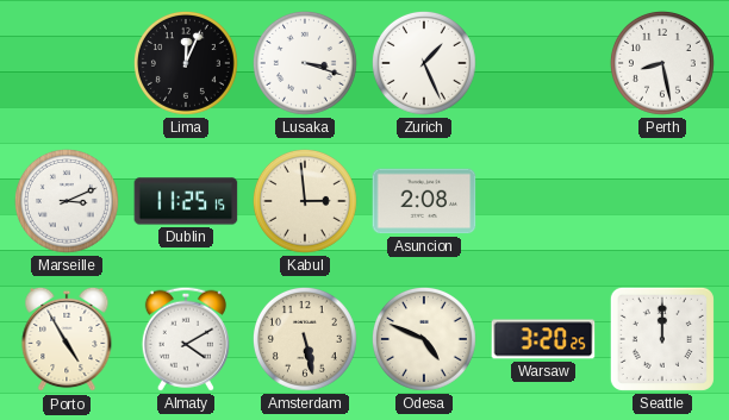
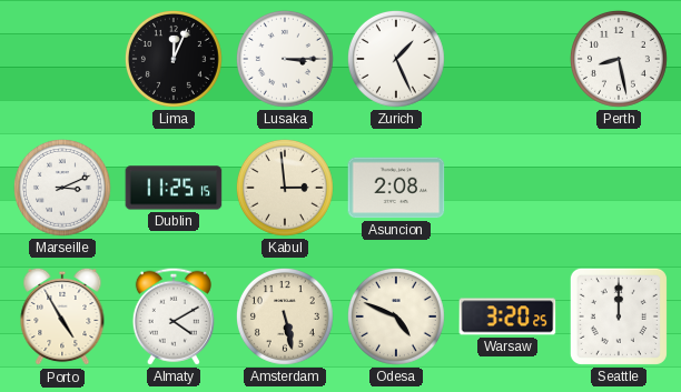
Lusaka: 3:18 -> 3:15
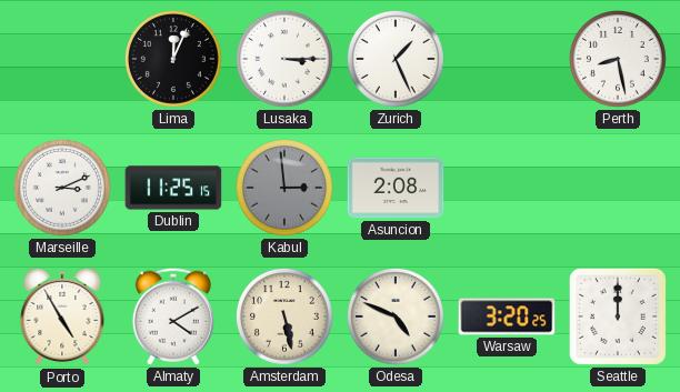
Kabul dial: cream -> grey
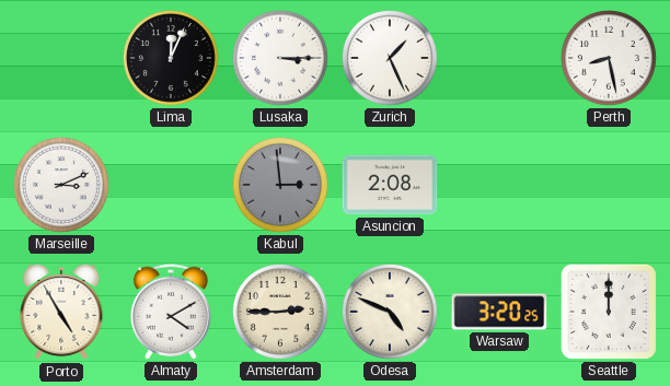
Dublin: 11:25 -> none
Amsterdam: 5:28 -> 2:45
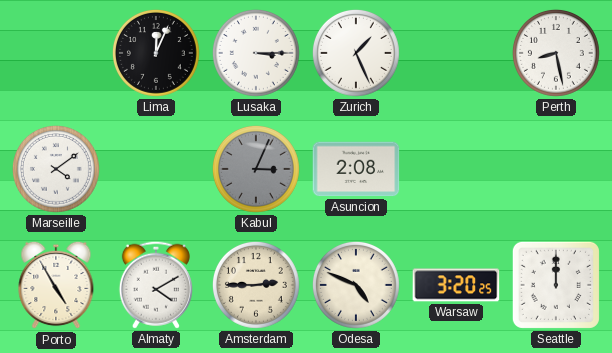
Marseille: 3:11 -> 4:09
Kabul: 2:59 -> 3:04
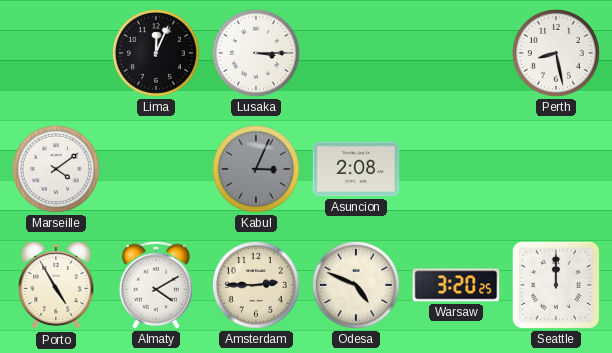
Zurich: 1:26 -> none
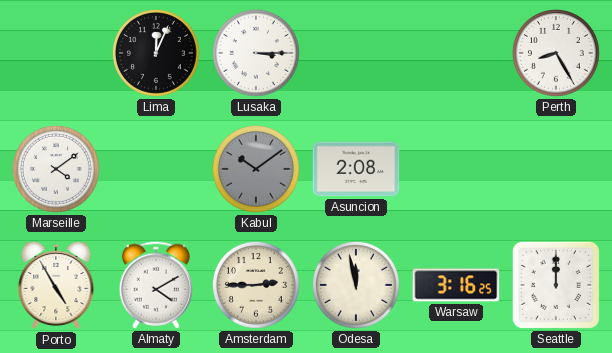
Perth: 8:28 -> 8:25
Kabul: 3:04 -> 10:09
Odesa: 4:49 -> 11:58
Warsaw: 3:20 -> 3:16
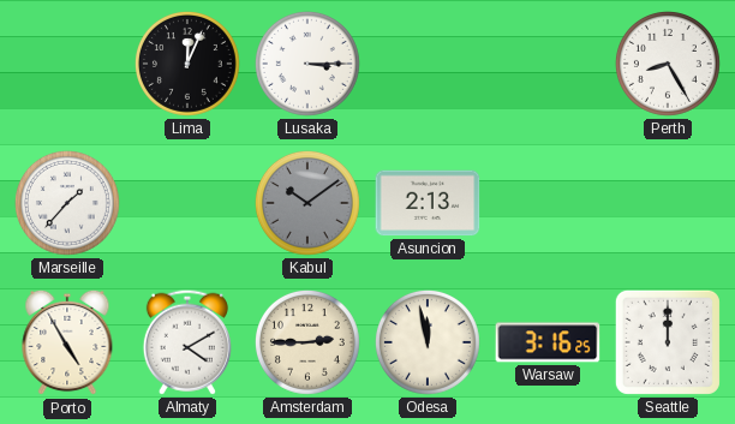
Marseille: 4:09 -> 1:37
Asuncion: 2:08 -> 2:13
